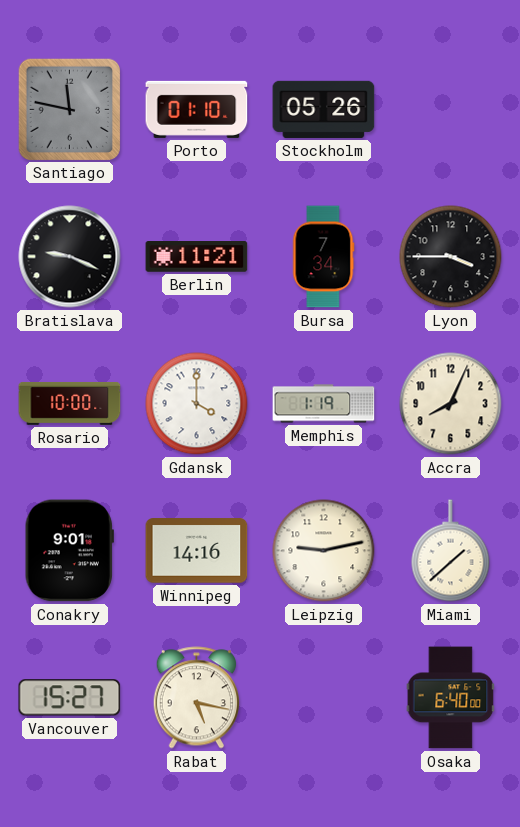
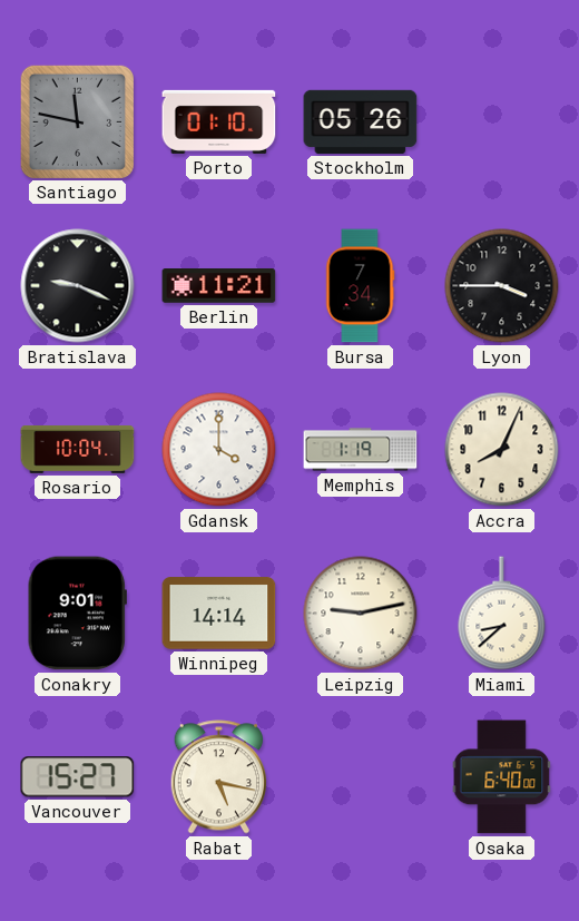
Rosario: 10:00 -> 10:04
Winnipeg: 14:16 -> 14:14
Miami: 1:38 -> 8:38
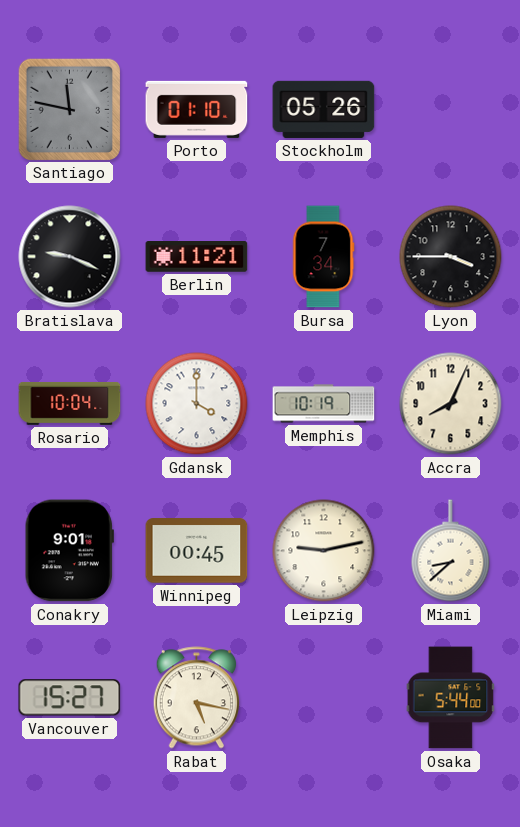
Memphis: 1:19 -> 10:19
Winnipeg: 14:14 -> 00:45
Osaka: 6:40 -> 5:44
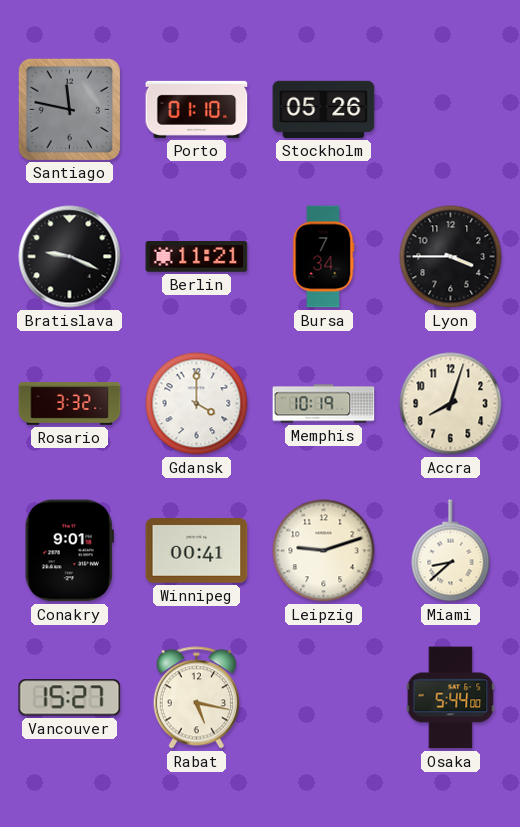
Rosario: 10:04 -> 3:32
Accra: 8:04 -> 8:03
Winnipeg: 00:45 -> 00:41
Leipzig: 9:13 -> 9:12
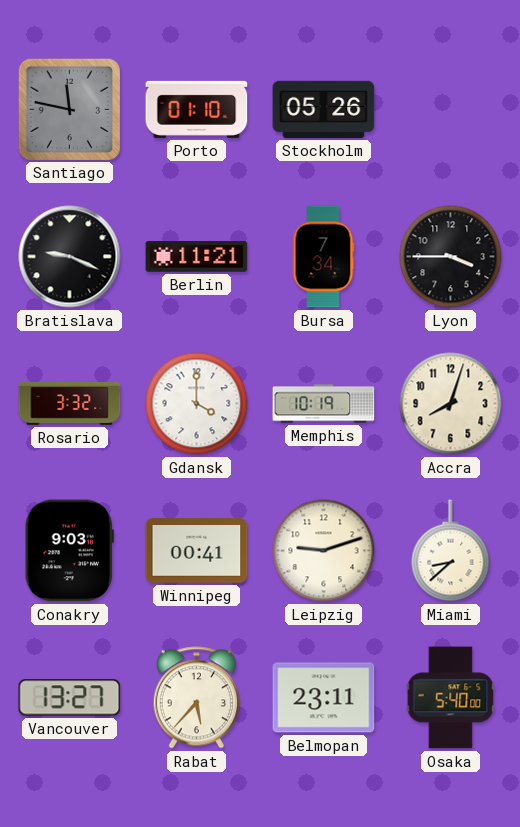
Conakry: 9:01 -> 9:03
Vancouver: 15:27 -> 13:27
Rabat: 5:17 -> 5:37
Belmopan: none -> 23:11
Osaka: 5:44 -> 5:40
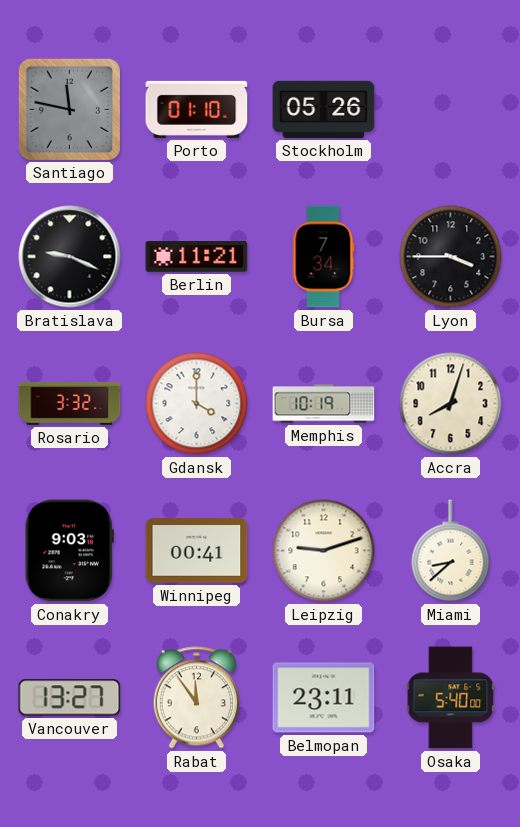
Rabat: 5:37 -> 11:54
